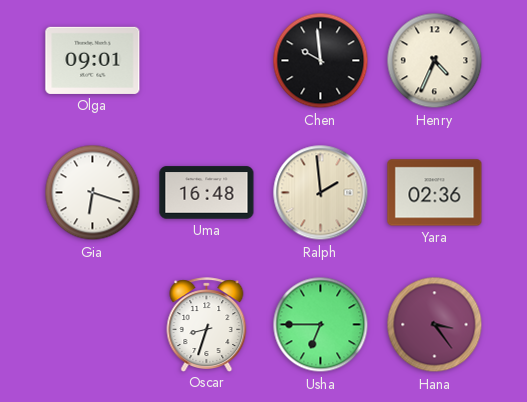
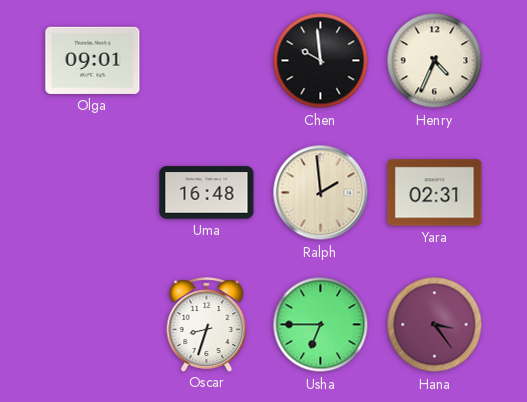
Gia: 6:18 -> none
Yara: 02:36 -> 02:31
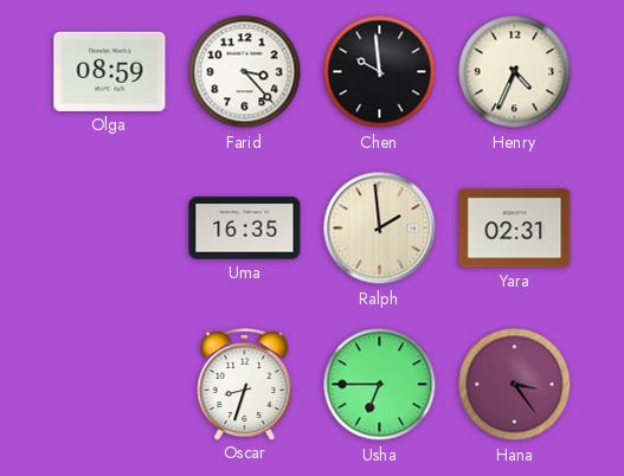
Olga: 09:01 -> 08:59
Farid: none -> 3:23
Uma: 16:48 -> 16:35
